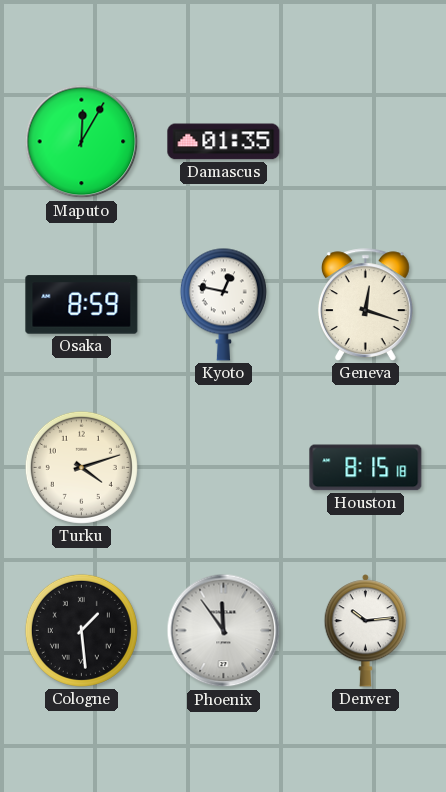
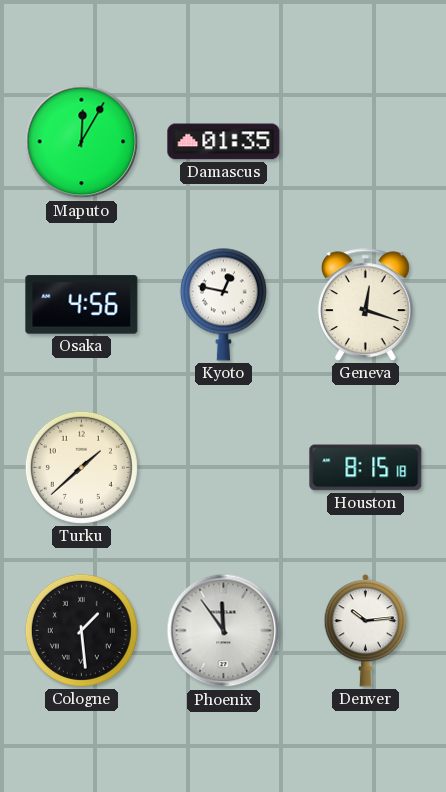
Osaka: 8:59 -> 4:56
Turku: 4:12 -> 1:38
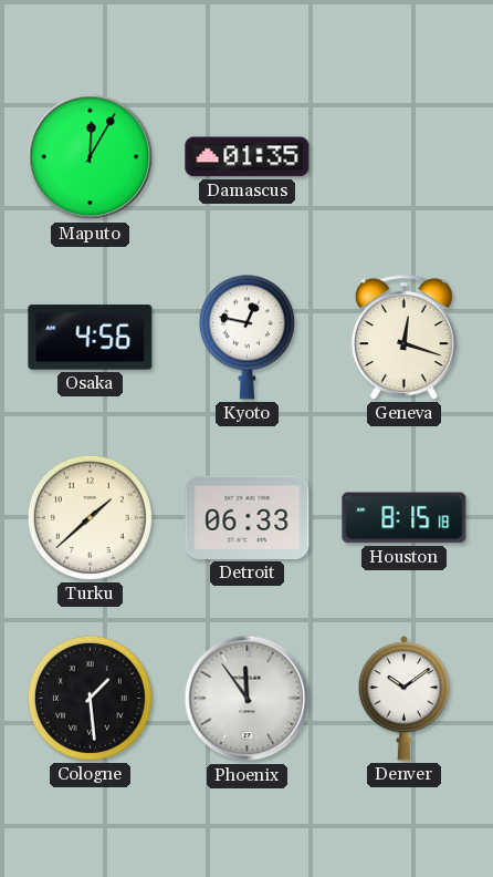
Detroit: none -> 06:33
Denver: 10:14 -> 10:09
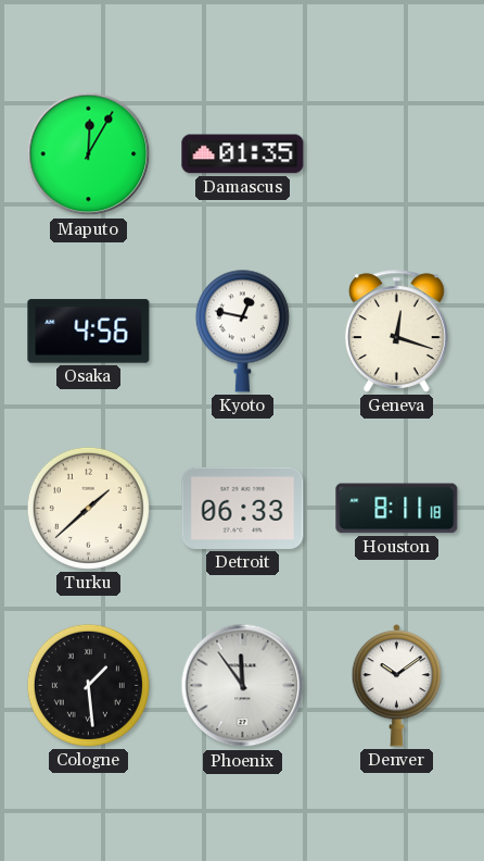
Houston: 8:15 -> 8:11
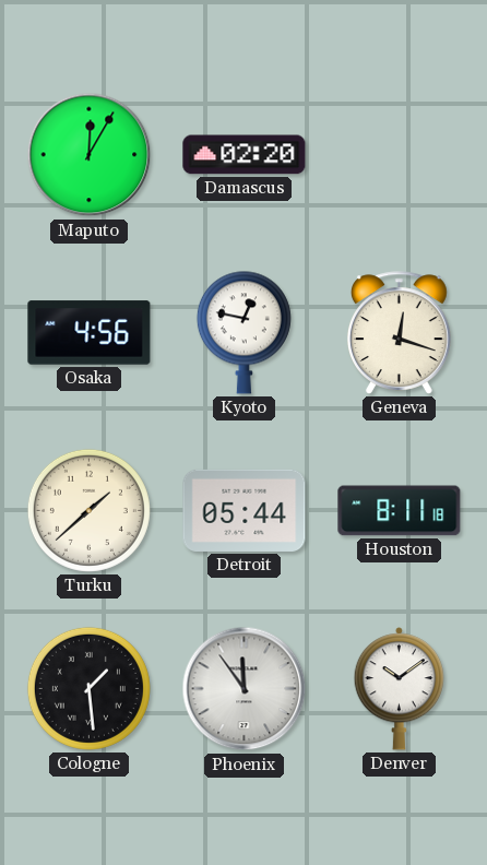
Damascus: 01:35 -> 02:20
Detroit: 06:33 -> 05:44
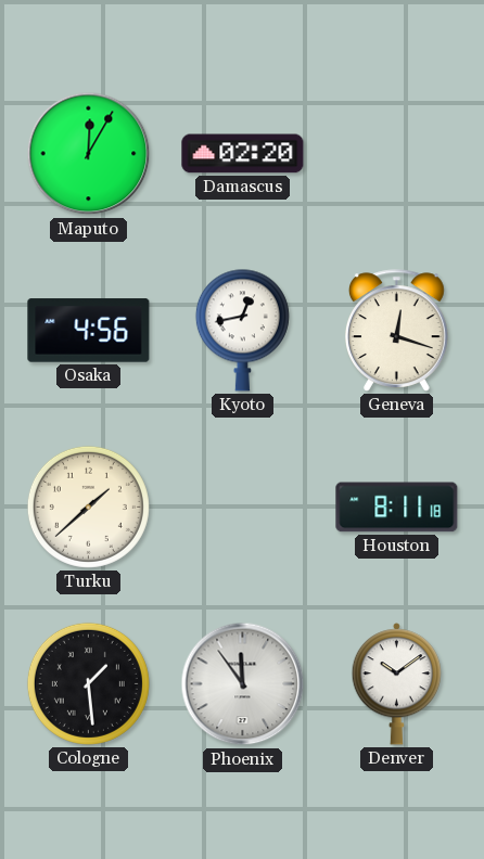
Kyoto: 12:47 -> 12:43
Detroit: 05:44 -> none
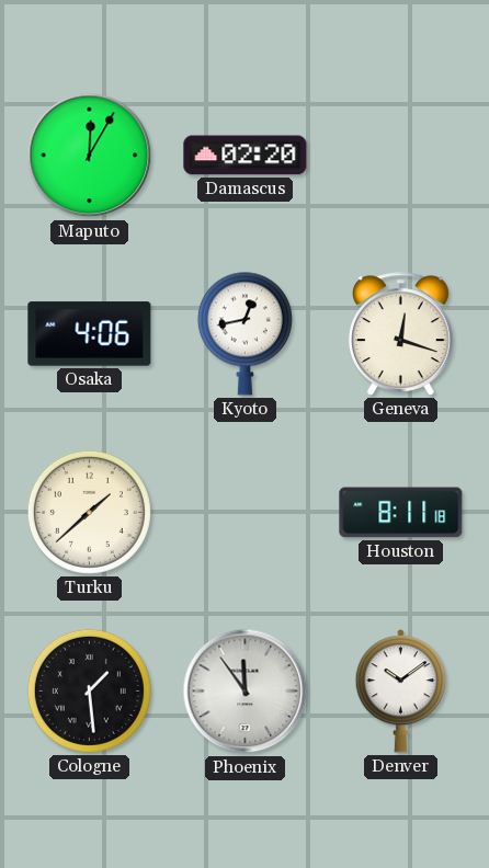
Osaka: 4:56 -> 4:06
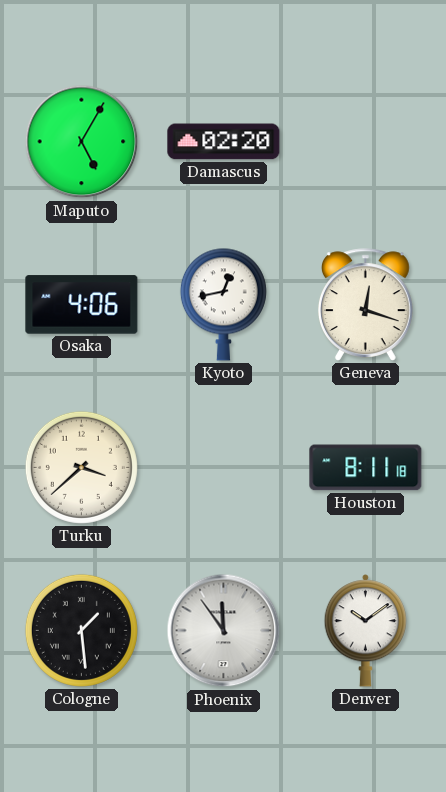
Maputo: 12:05 -> 5:05
Turku: 1:38 -> 3:38
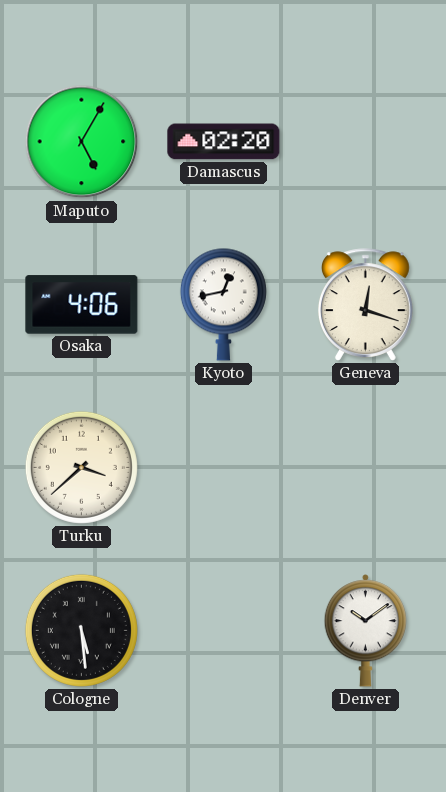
Houston: 8:11 -> none
Cologne: 1:29 -> 5:29
Phoenix: 11:54 -> none
